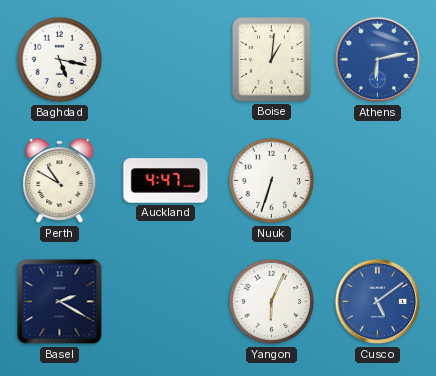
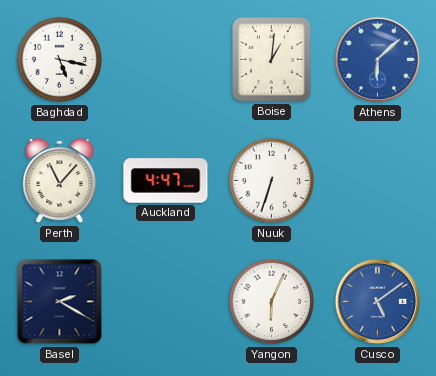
Athens: 6:13 -> 6:08
Perth: 10:50 -> 11:07
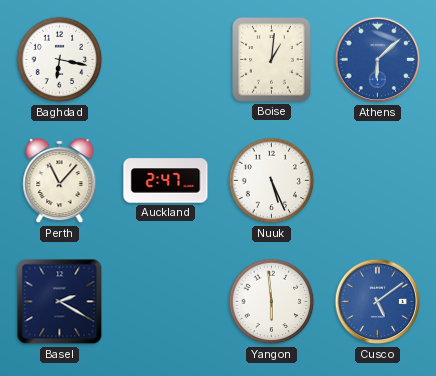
Baghdad: 5:17 -> 6:17
Auckland: 4:47 -> 2:47
Nuuk: 6:33 -> 5:26
Yangon: 6:04 -> 5:59
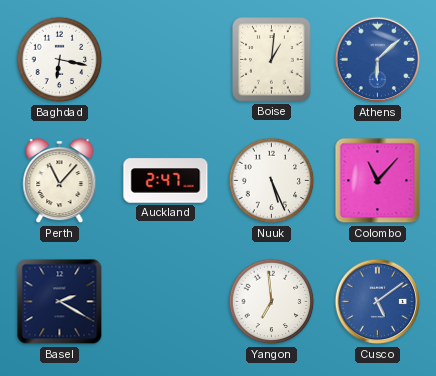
Colombo: none -> 11:07
Yangon: 5:59 -> 6:59
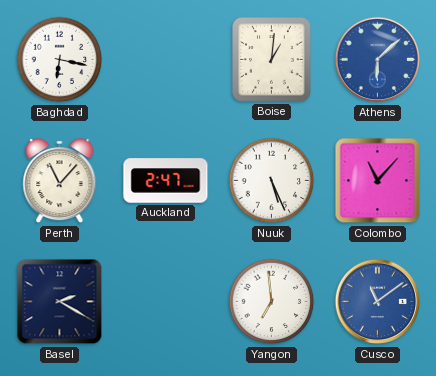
Cusco: 5:09 -> 11:09
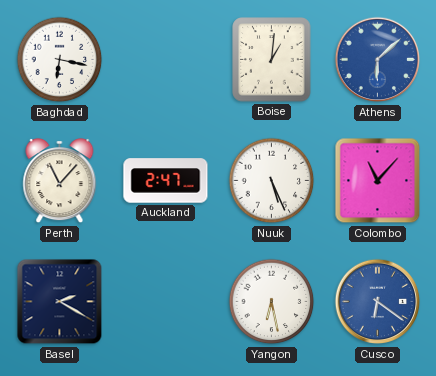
Yangon: 6:59 -> 6:28
Cusco: 11:09 -> 6:21
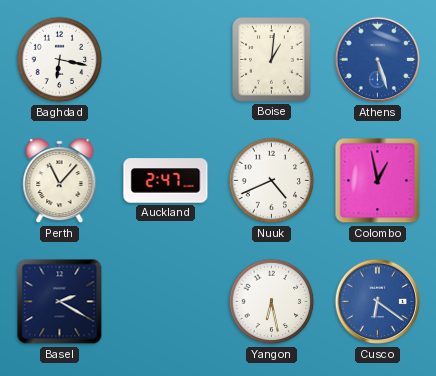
Athens: 6:08 -> 5:27
Nuuk: 5:26 -> 4:41
Colombo: 11:07 -> 12:58
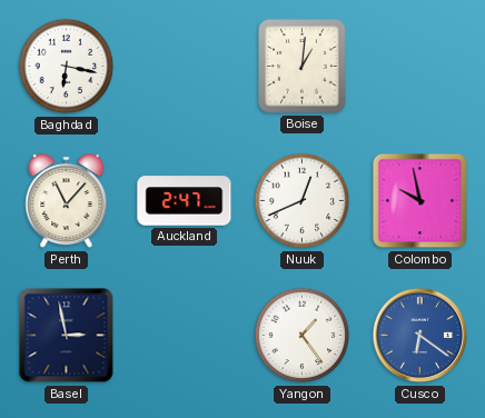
Athens: 5:27 -> none
Nuuk: 4:41 -> 12:41
Colombo: 12:58 -> 9:58
Basel: 2:20 -> 2:58
Yangon: 6:28 -> 1:24
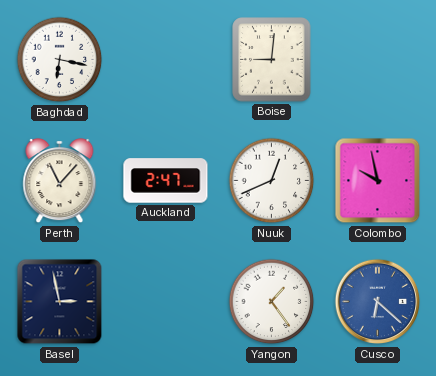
Boise: 1:01 -> 9:01
Cusco: 6:21 -> 6:22
